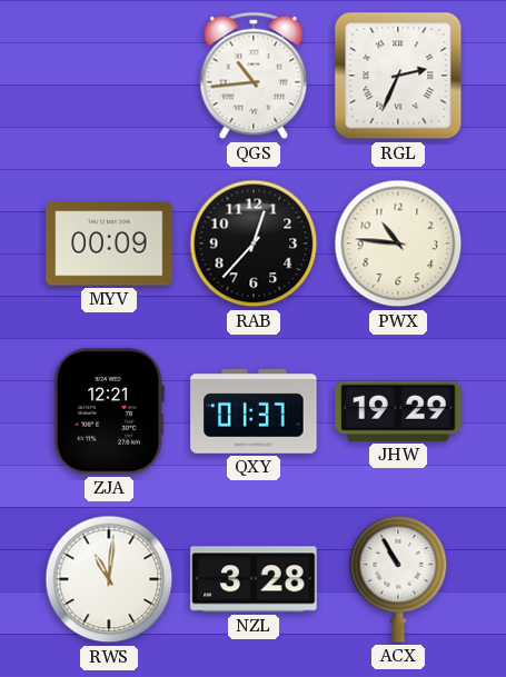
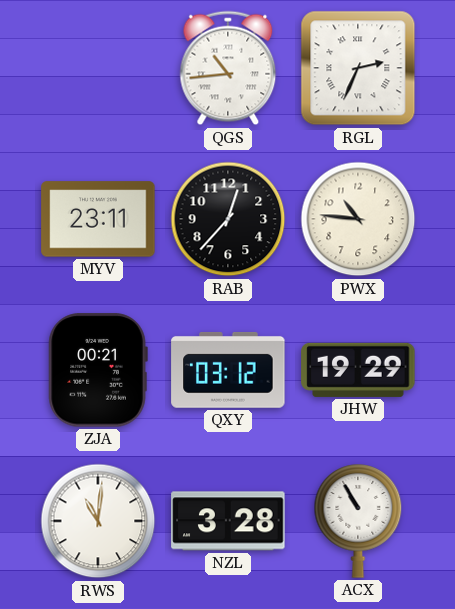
MYV: 00:09 -> 23:11
ZJA: 12:21 -> 00:21
QXY: 01:37 -> 03:12
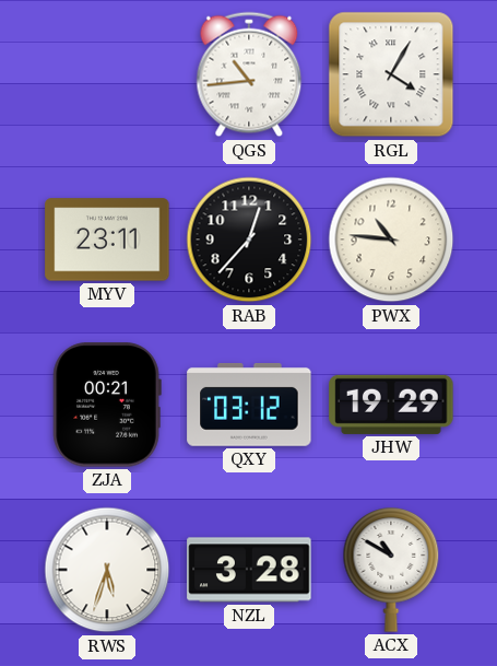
RGL: 2:34 -> 4:05
RWS: 11:01 -> 5:33
ACX: 10:55 -> 10:50
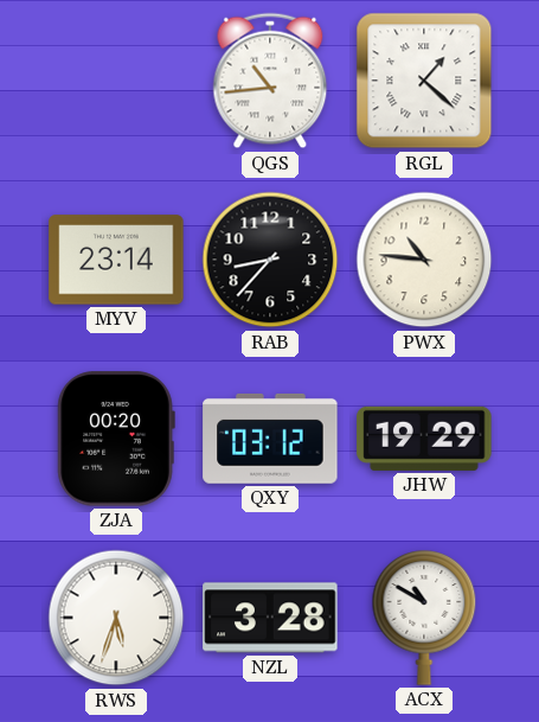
RGL: 4:05 -> 1:22
MYV: 23:11 -> 23:14
RAB: 12:37 -> 8:37
ZJA: 00:21 -> 00:20
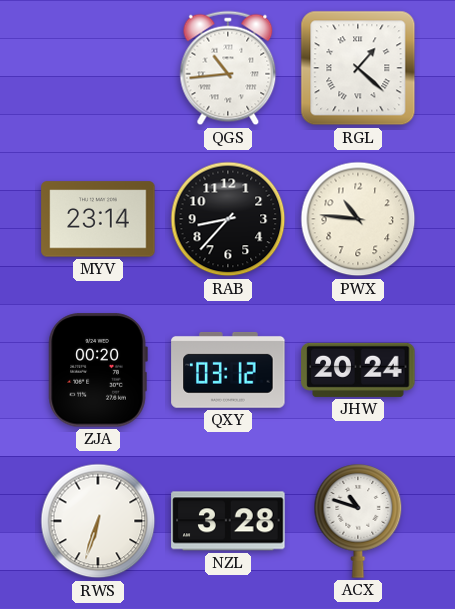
JHW: 19:29 -> 20:24
RWS: 5:33 -> 6:33
ACX: 10:50 -> 10:48
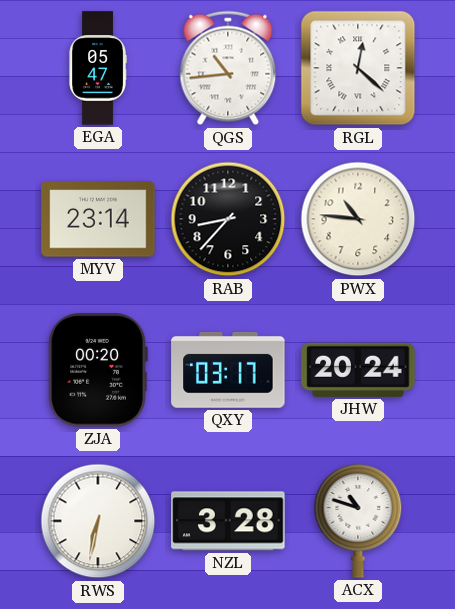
EGA: none -> 05:47
RGL: 1:22 -> 12:22
QXY: 03:12 -> 03:17
RWS: 6:33 -> 6:32
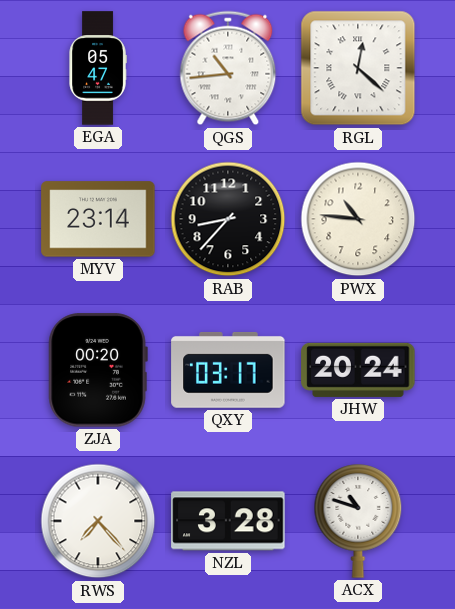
RWS: 6:32 -> 7:23
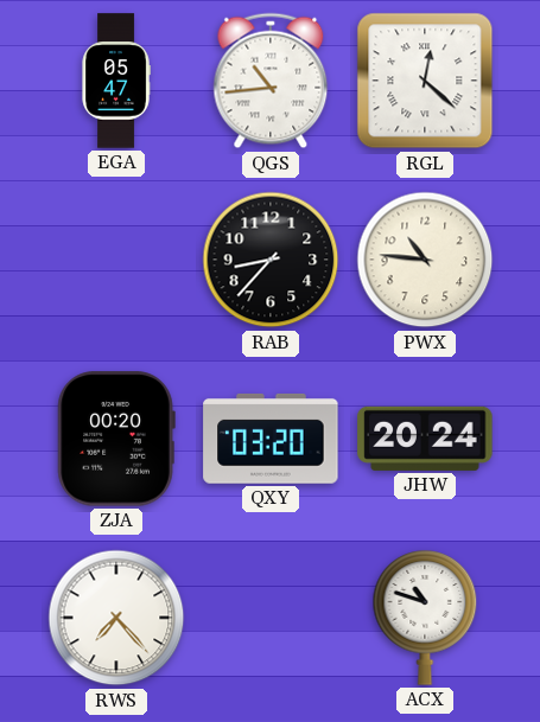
MYV: 23:14 -> none
QXY: 03:17 -> 03:20
NZL: 3:28 -> none
